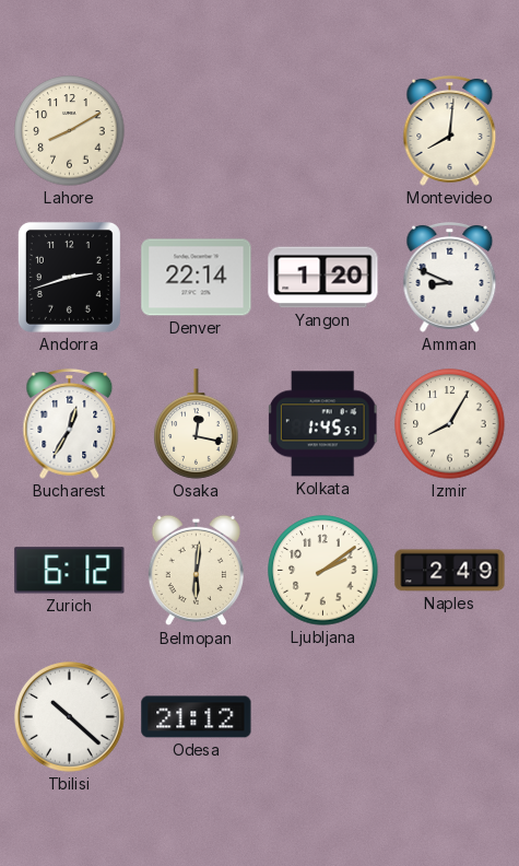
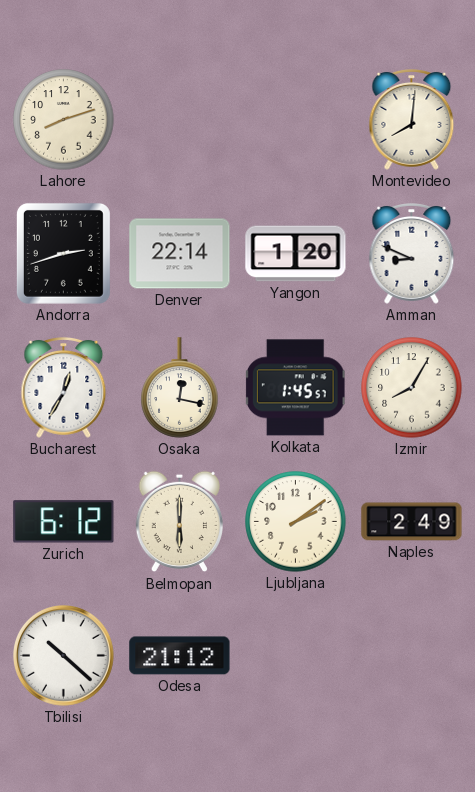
Lahore: 8:10 -> 8:12
Belmopan: 6:01 -> 6:00
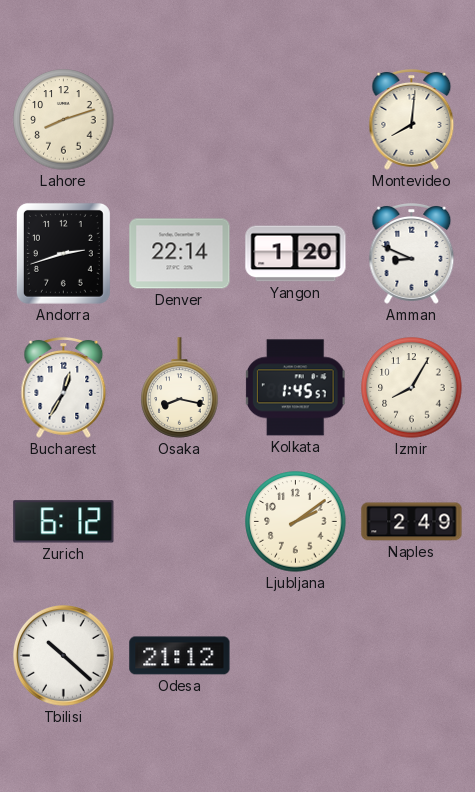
Osaka: 12:17 -> 8:17
Belmopan: 6:00 -> none
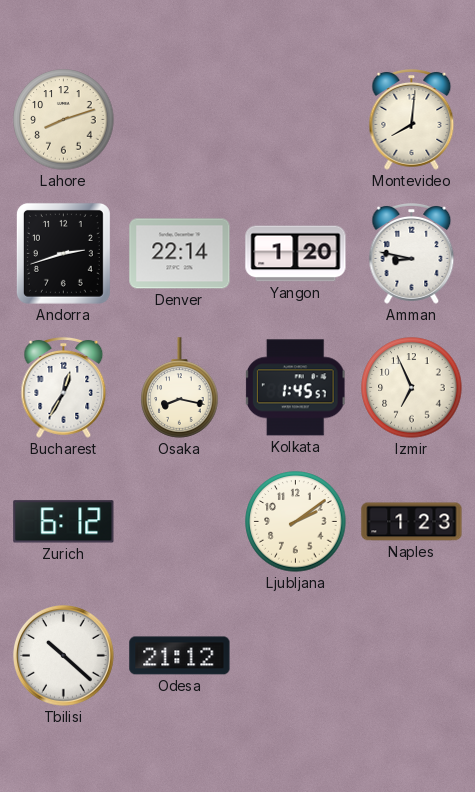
Amman: 8:49 -> 8:47
Izmir: 8:05 -> 6:56
Naples: 2:49 -> 1:23
